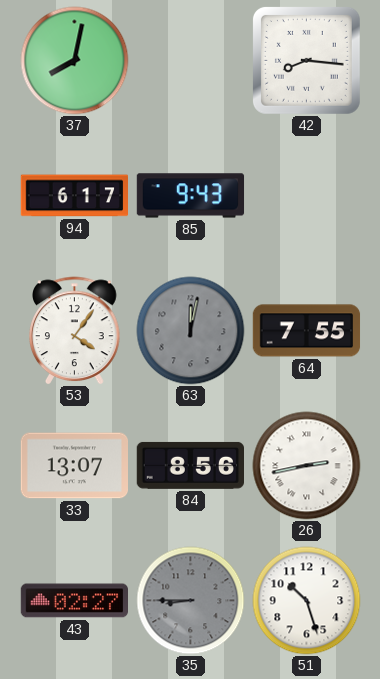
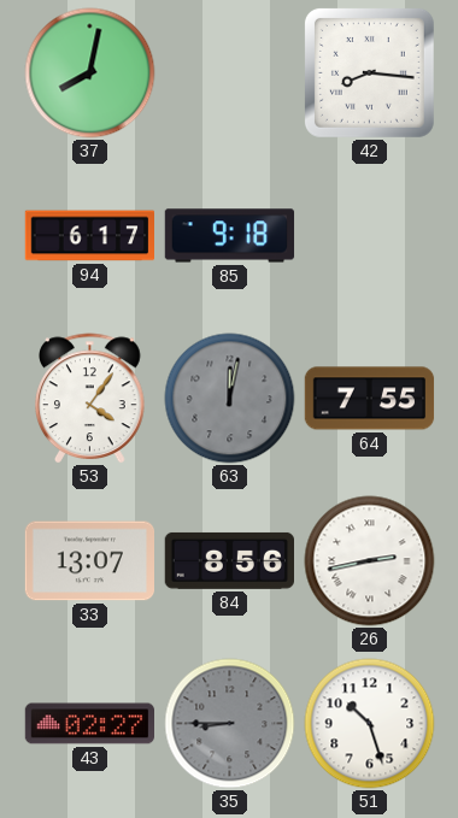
85: 9:43 -> 9:18
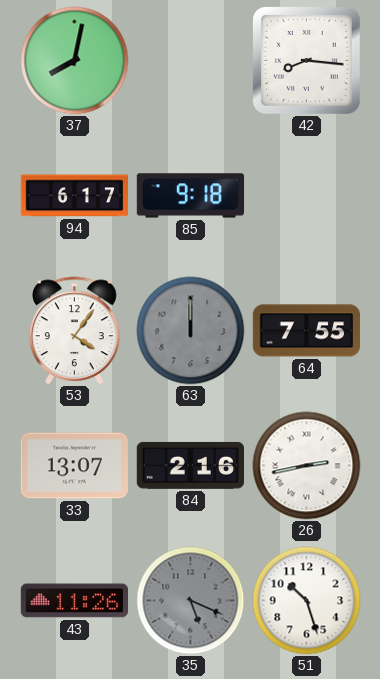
63: 12:02 -> 12:00
84: 8:56 -> 2:16
43: 02:27 -> 11:26
35: 8:45 -> 5:19
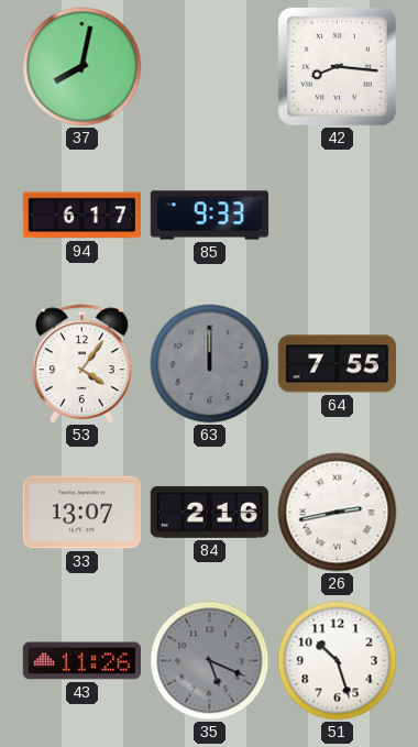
85: 9:18 -> 9:33
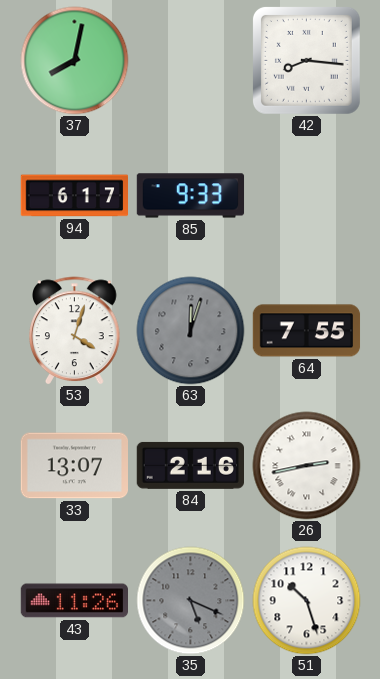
53: 4:06 -> 4:03
63: 12:00 -> 12:03
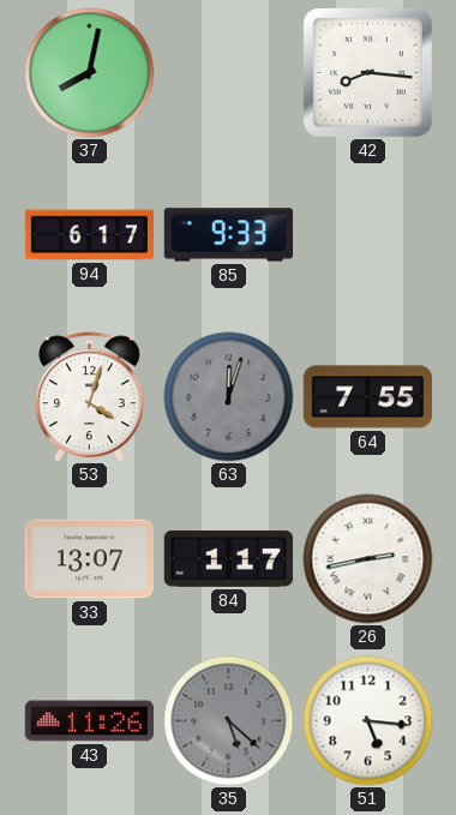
84: 2:16 -> 1:17
35: 5:19 -> 5:22
51: 10:27 -> 5:16
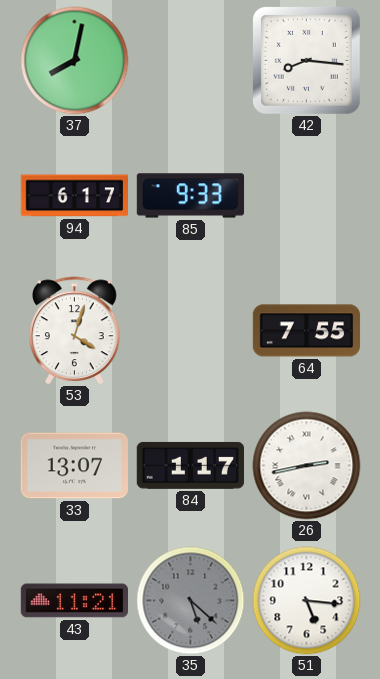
63: 12:03 -> none
43: 11:26 -> 11:21
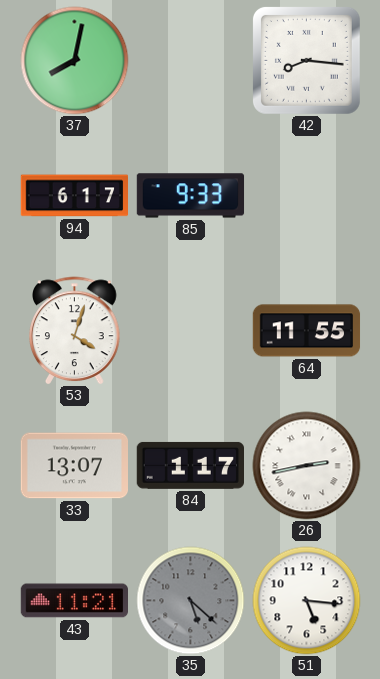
64: 7:55 -> 11:55
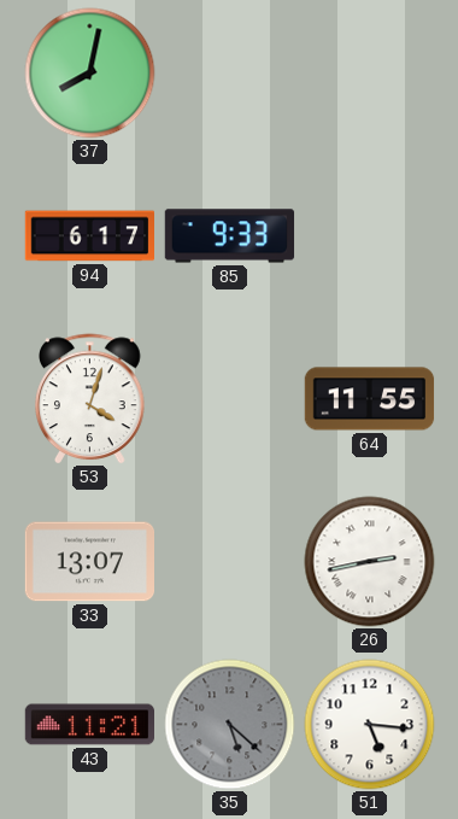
42: 8:16 -> none
84: 1:17 -> none
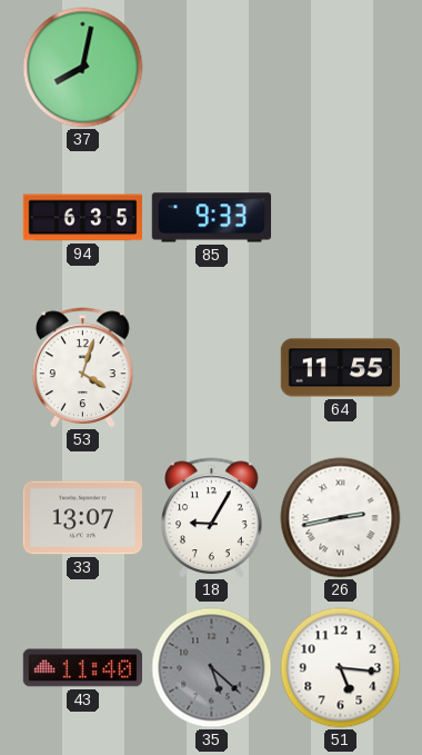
94: 6:17 -> 6:35
18: none -> 9:05
43: 11:21 -> 11:40
